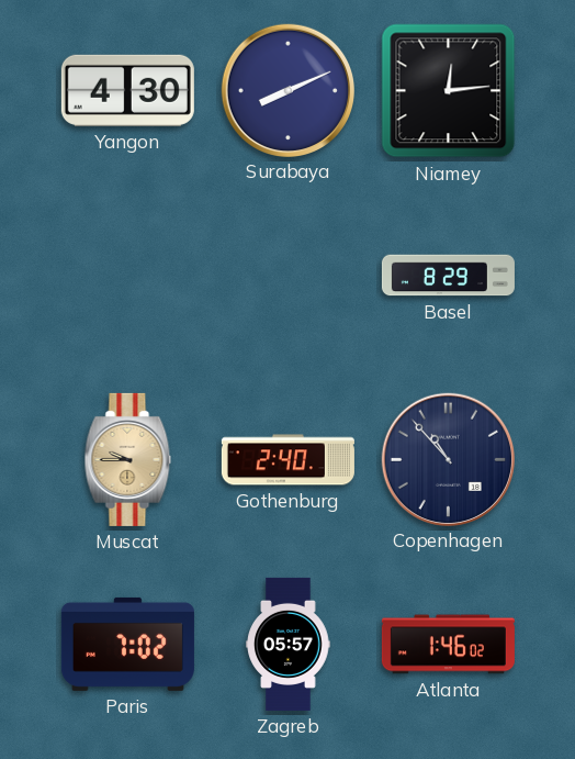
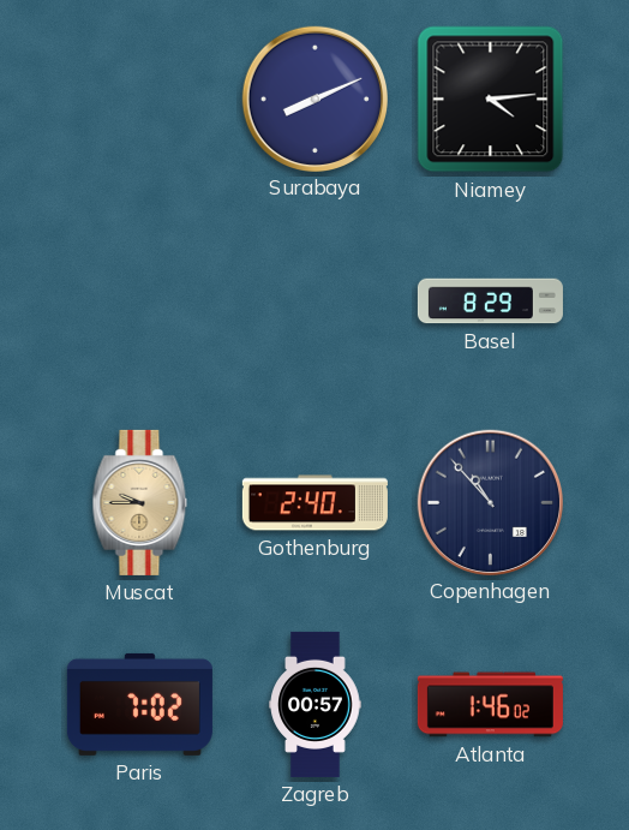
Yangon: 4:30 -> none
Niamey: 12:14 -> 4:14
Zagreb: 05:57 -> 00:57
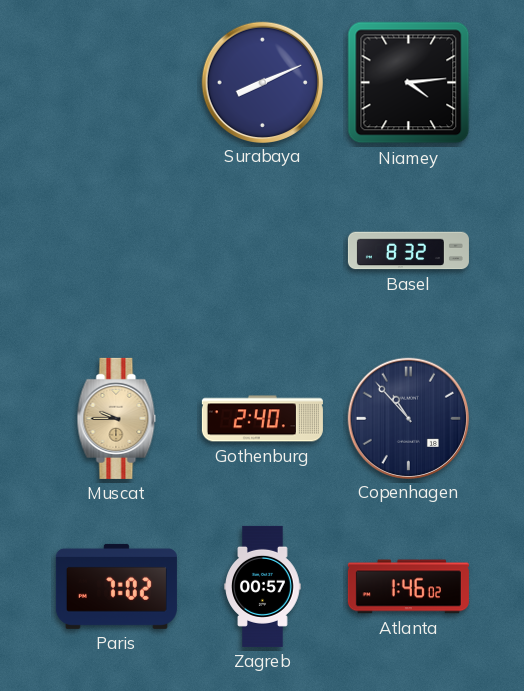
Basel: 8:29 -> 8:32
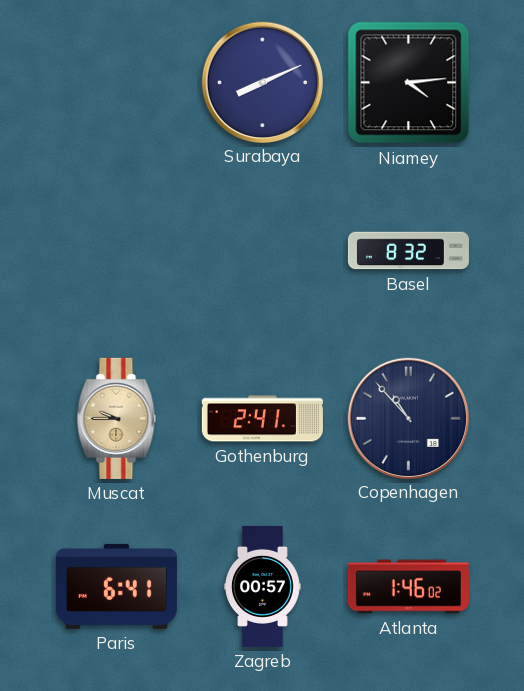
Gothenburg: 2:40 -> 2:41
Paris: 7:02 -> 6:41
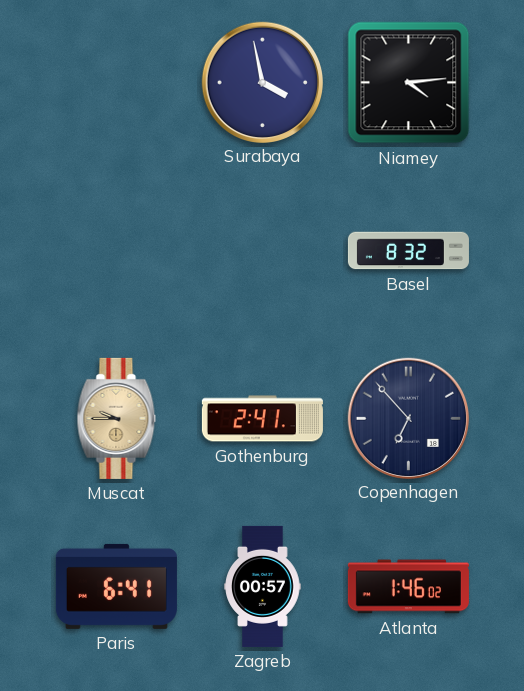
Surabaya: 8:11 -> 3:58
Copenhagen: 10:53 -> 6:53
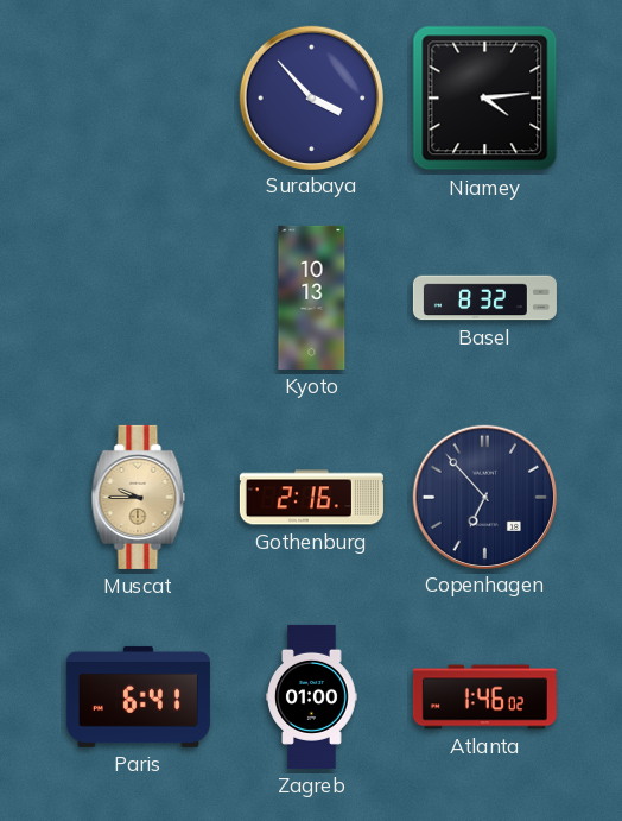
Surabaya: 3:58 -> 3:53
Kyoto: none -> 10:13
Gothenburg: 2:41 -> 2:16
Zagreb: 00:57 -> 01:00
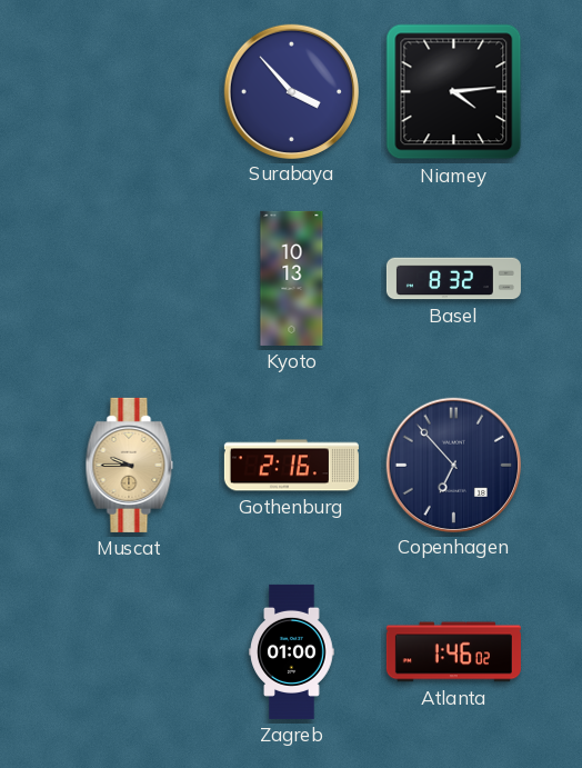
Paris: 6:41 -> none
